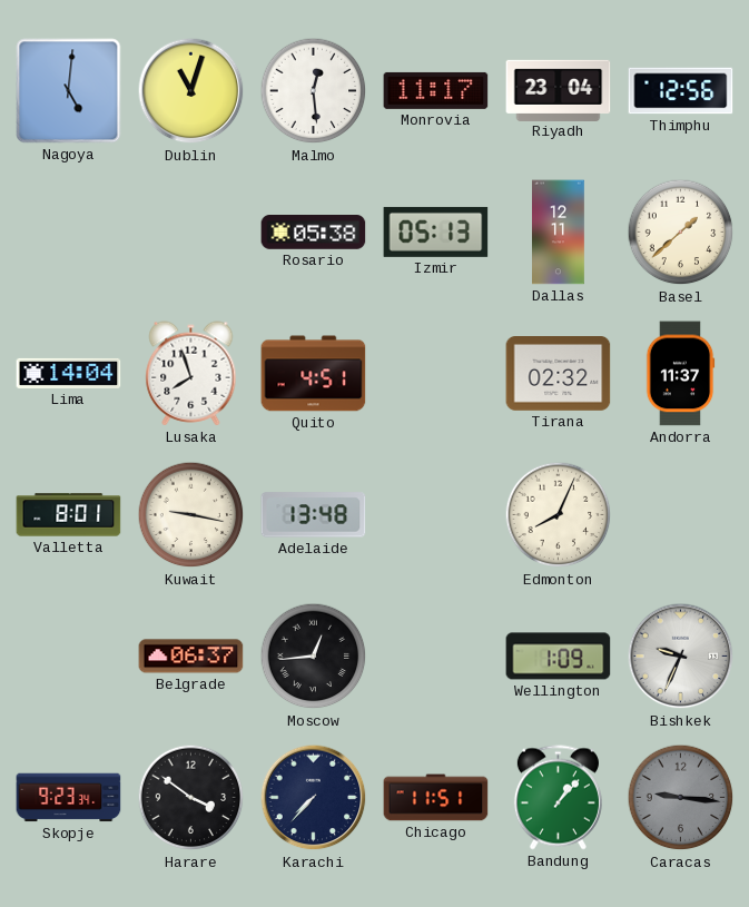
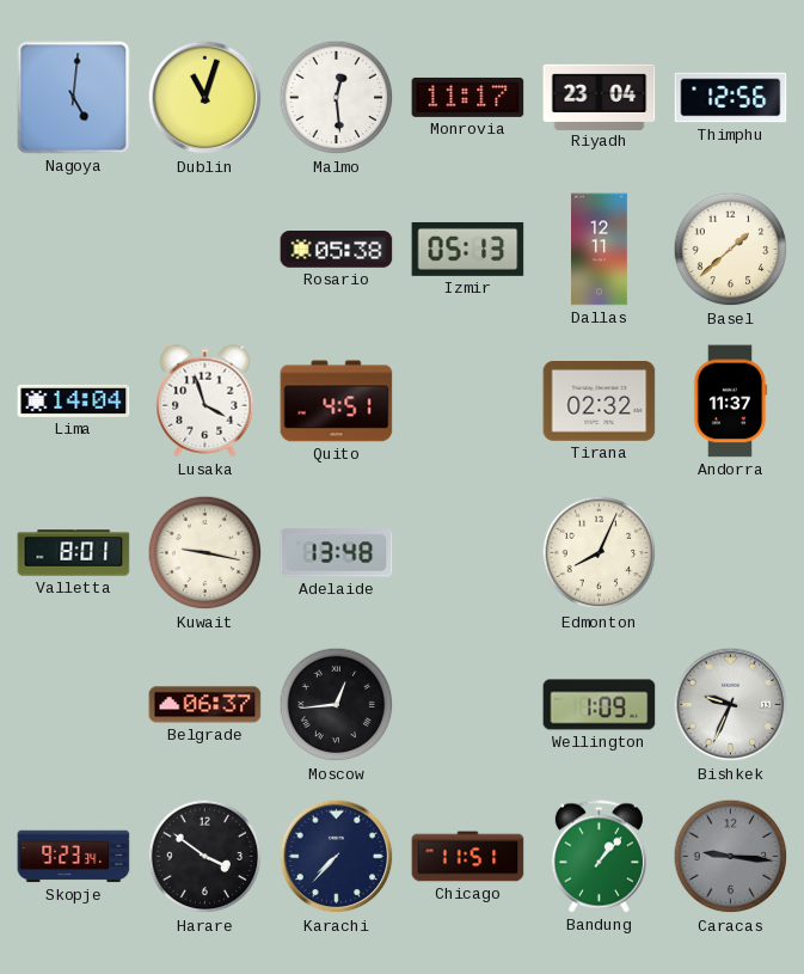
Lusaka: 7:57 -> 3:57
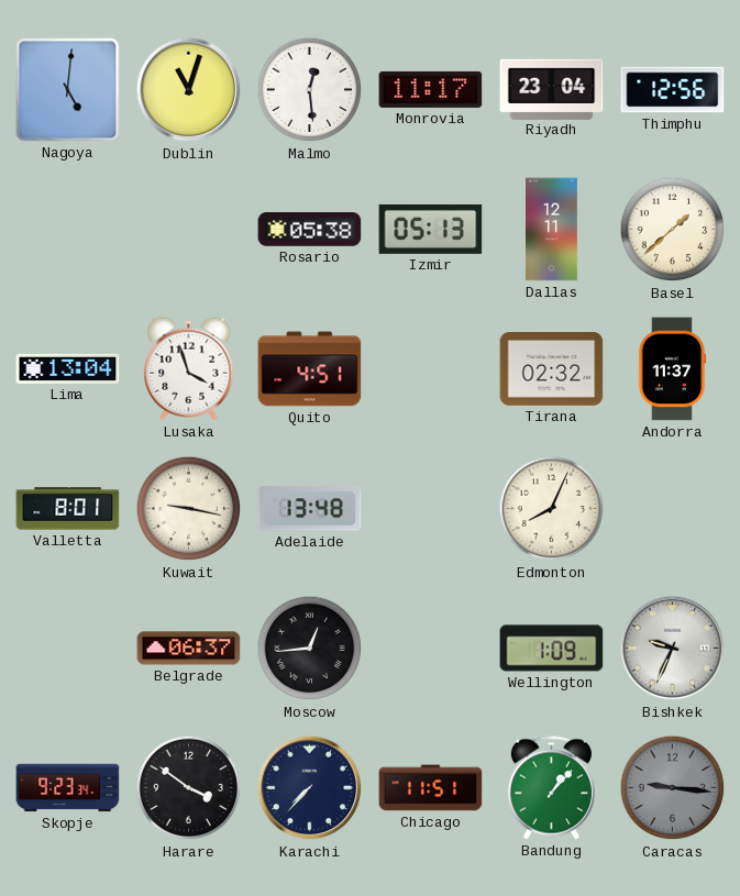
Lima: 14:04 -> 13:04
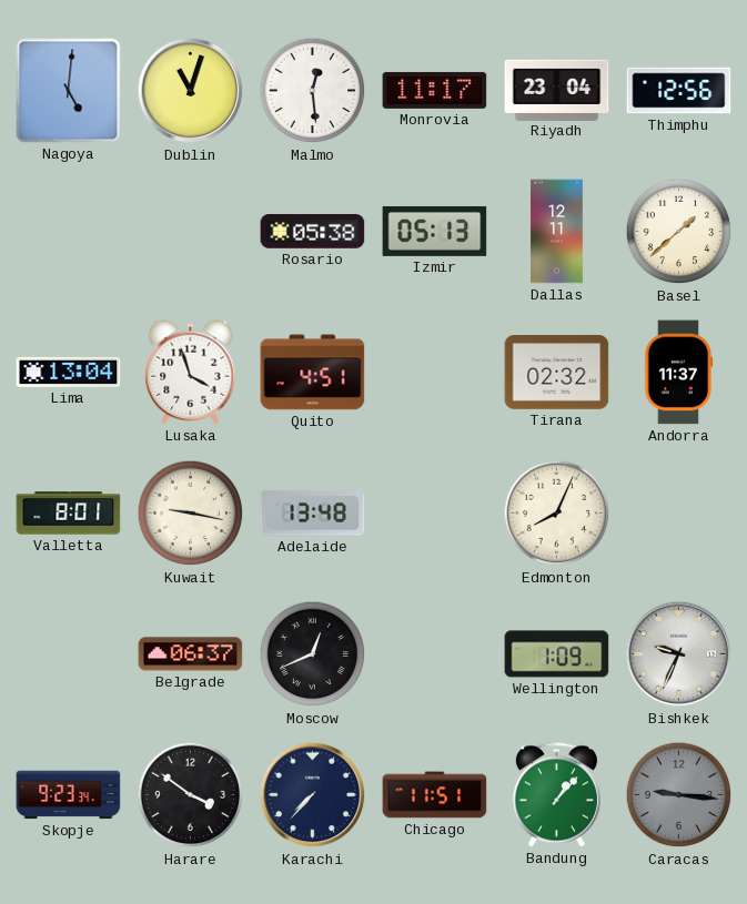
Moscow: 12:44 -> 12:41
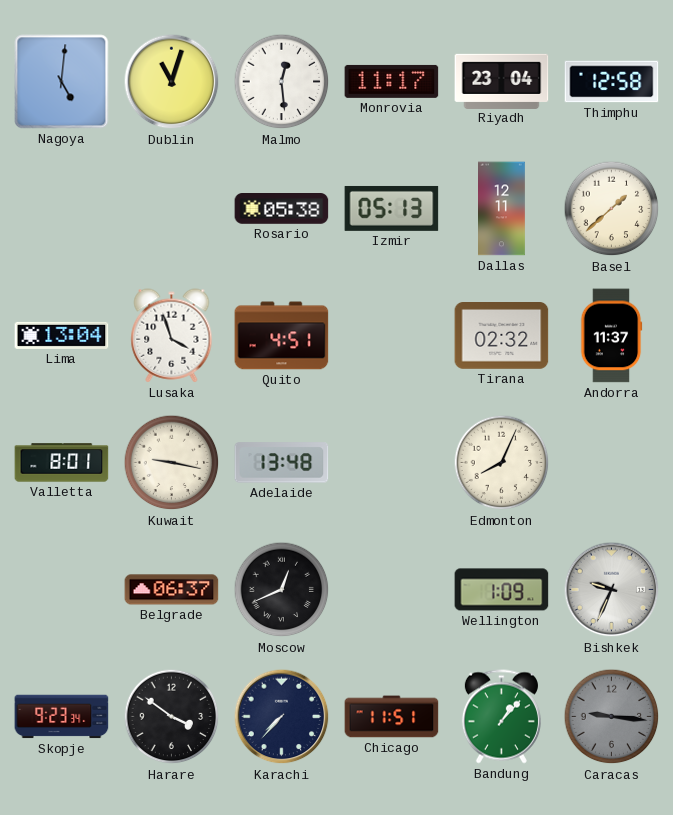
Thimphu: 12:56 -> 12:58
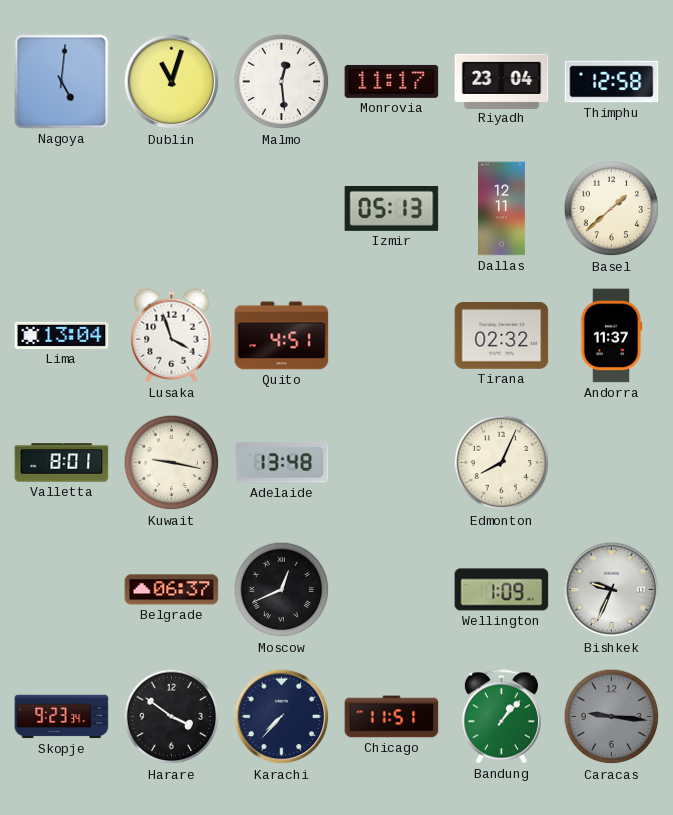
Rosario: 05:38 -> none
